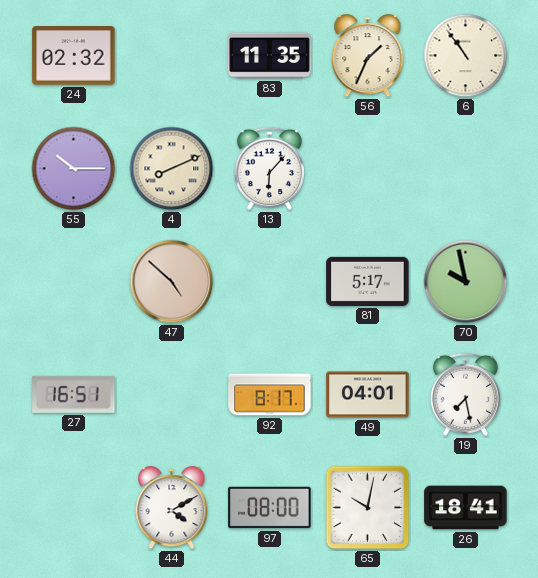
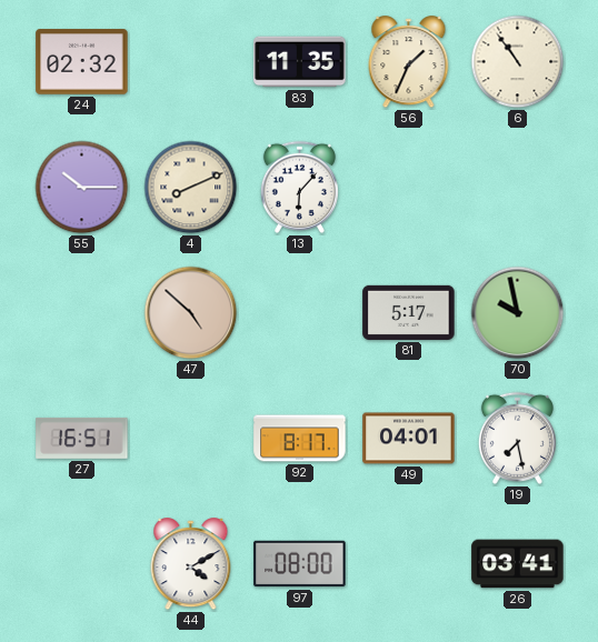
65: 10:02 -> none
26: 18:41 -> 03:41
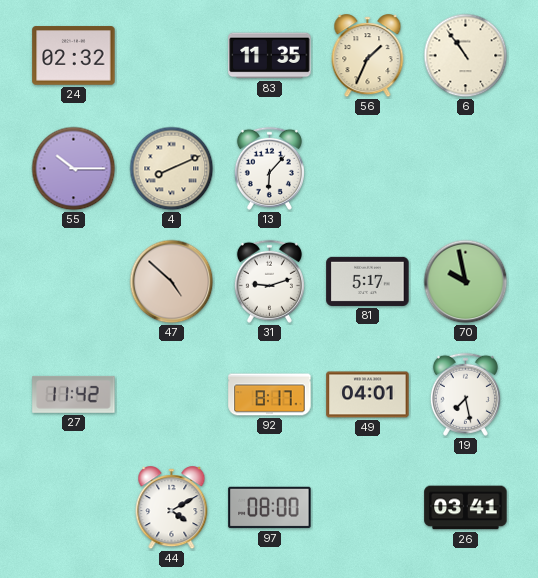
31: none -> 9:12
27: 16:51 -> 11:42
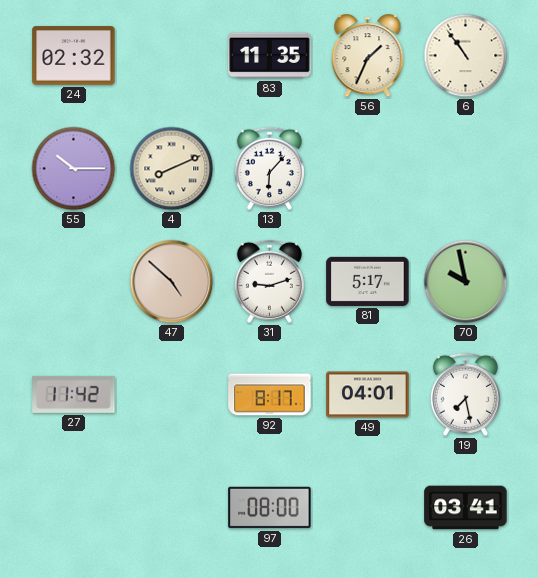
44: 4:10 -> none
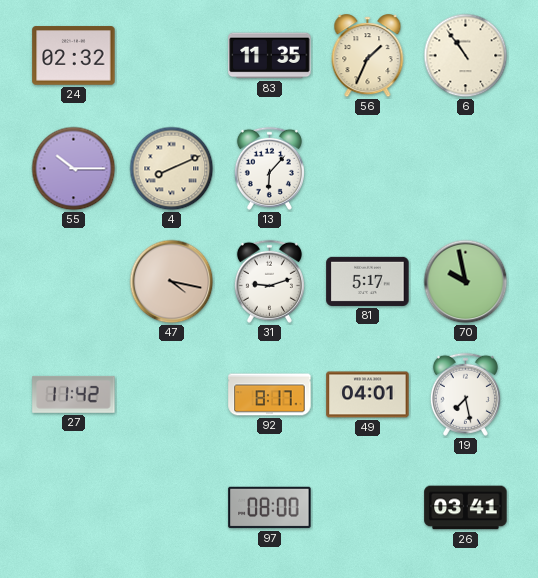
47: 4:52 -> 4:17
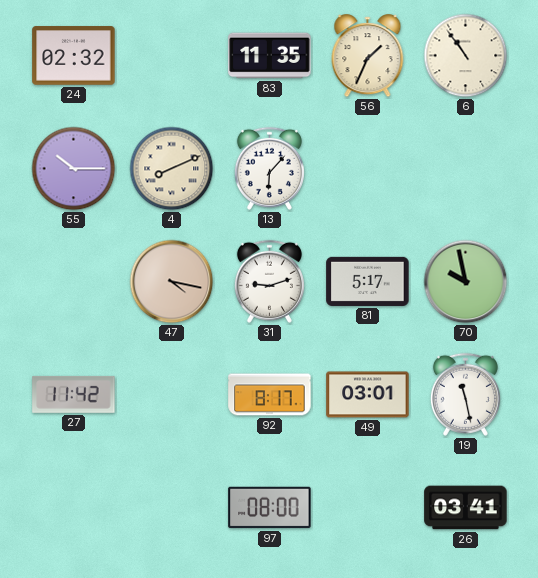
49: 04:01 -> 03:01
19: 7:28 -> 11:28
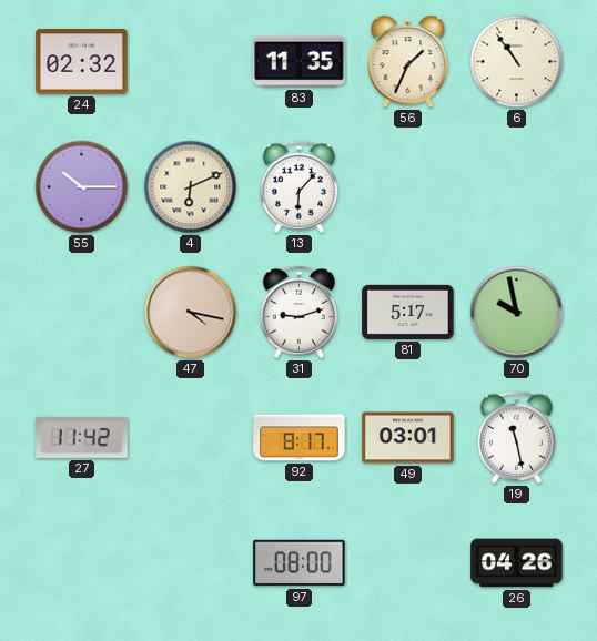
4: 8:11 -> 6:11
26: 03:41 -> 04:26
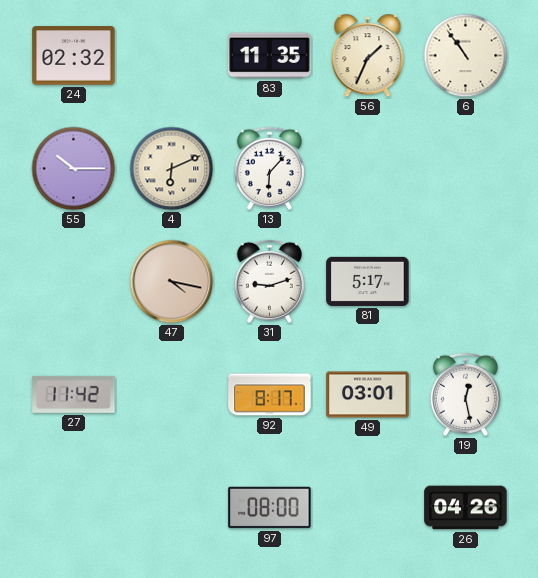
70: 9:58 -> none
19: 11:28 -> 12:28
